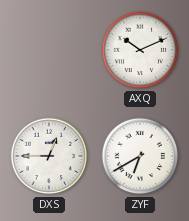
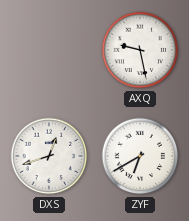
AXQ: 10:11 -> 9:28
DXS: 12:45 -> 12:42
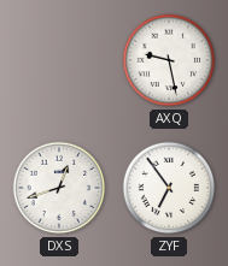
ZYF: 6:40 -> 6:54
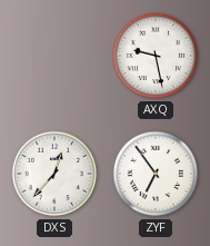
DXS: 12:42 -> 12:37
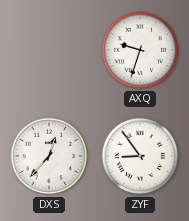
AXQ: 9:28 -> 9:33
ZYF: 6:54 -> 8:54
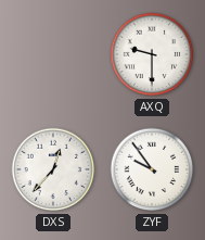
AXQ: 9:33 -> 9:30
ZYF: 8:54 -> 9:54
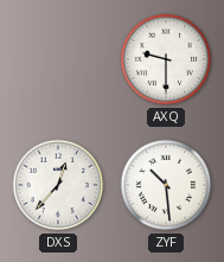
ZYF: 9:54 -> 10:29
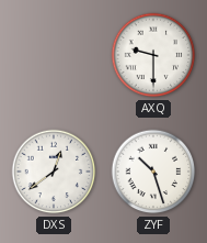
DXS: 12:37 -> 12:39
ZYF: 10:29 -> 10:27
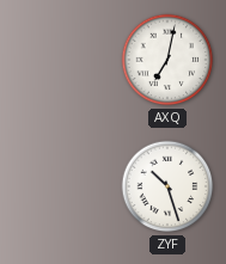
AXQ: 9:30 -> 7:02
DXS: 12:39 -> none
